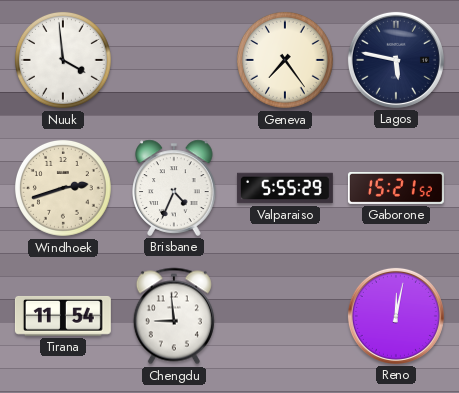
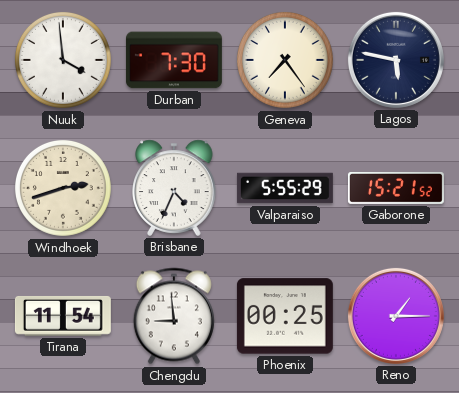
Durban: none -> 7:30
Phoenix: none -> 00:25
Reno: 12:02 -> 1:15
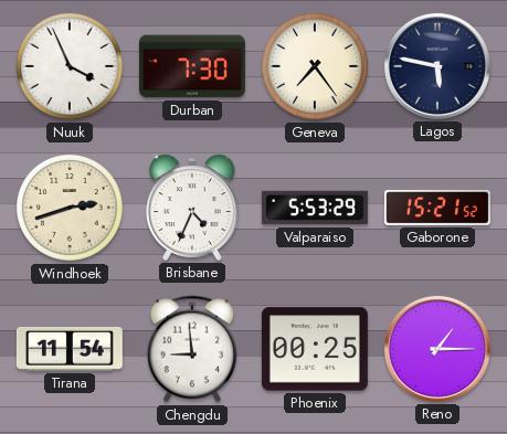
Nuuk: 3:59 -> 3:56
Valparaiso: 5:55 -> 5:53
